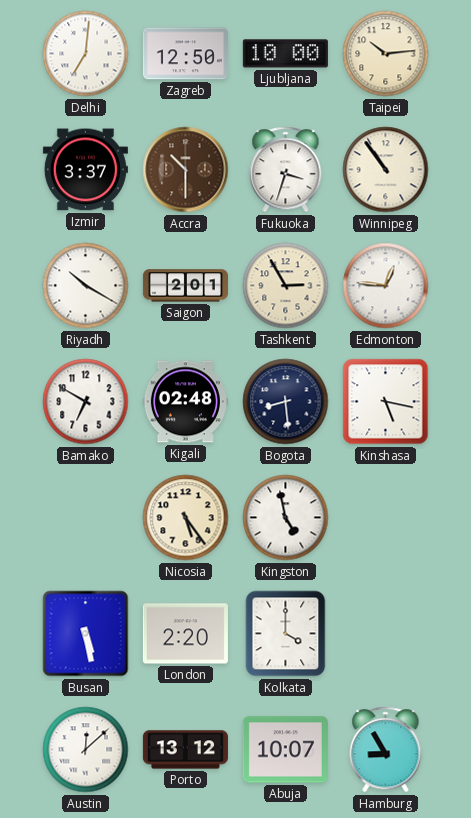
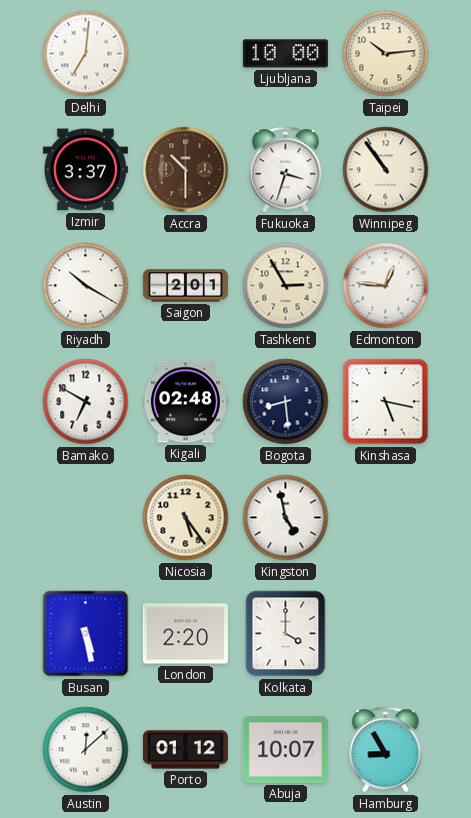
Zagreb: 12:50 -> none
Porto: 13:12 -> 01:12
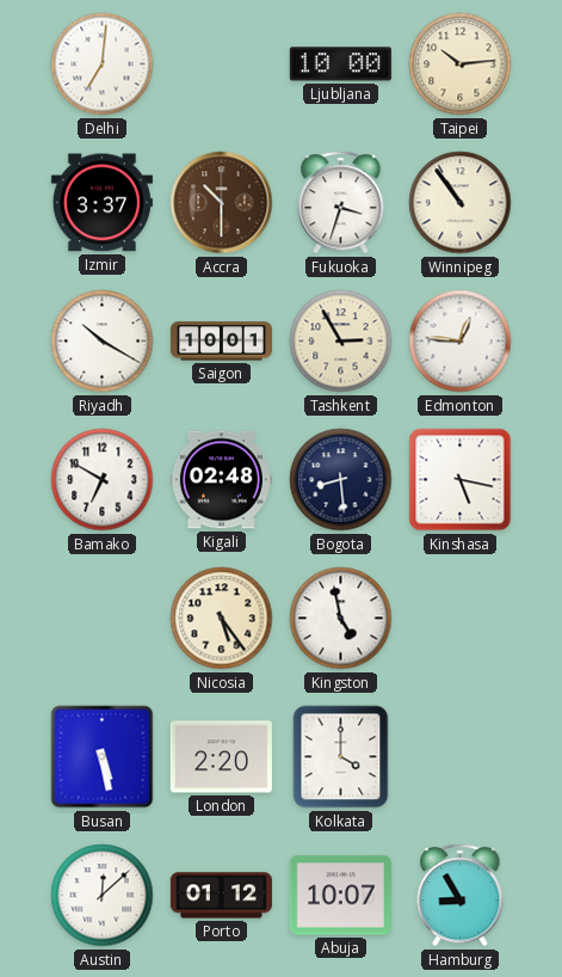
Saigon: 2:01 -> 10:01
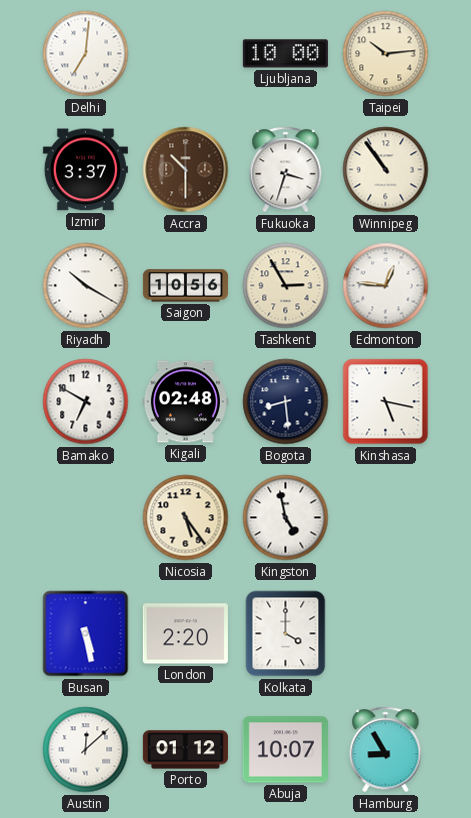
Saigon: 10:01 -> 10:56
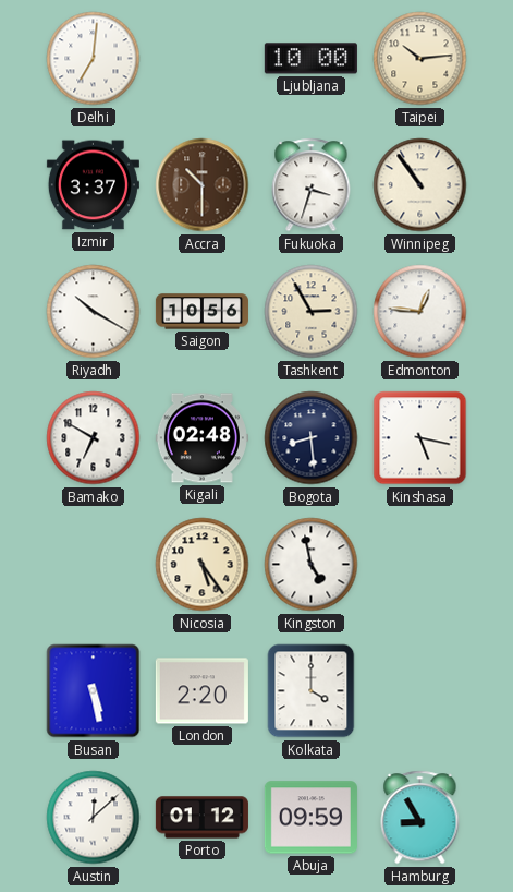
Abuja: 10:07 -> 09:59
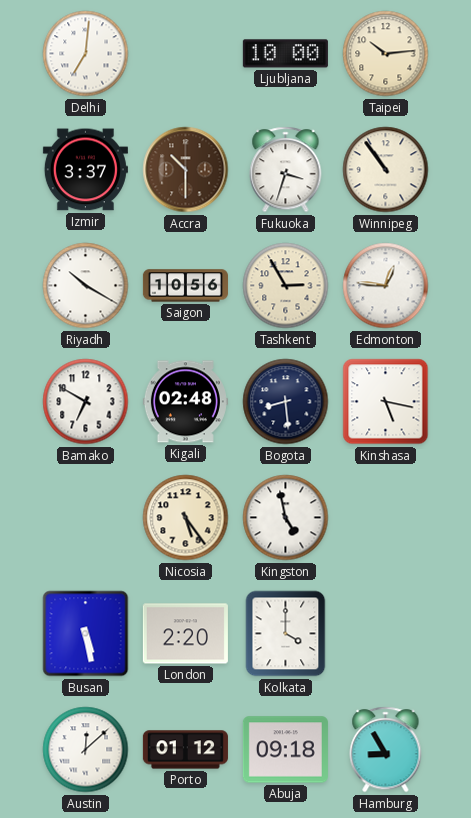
Abuja: 09:59 -> 09:18
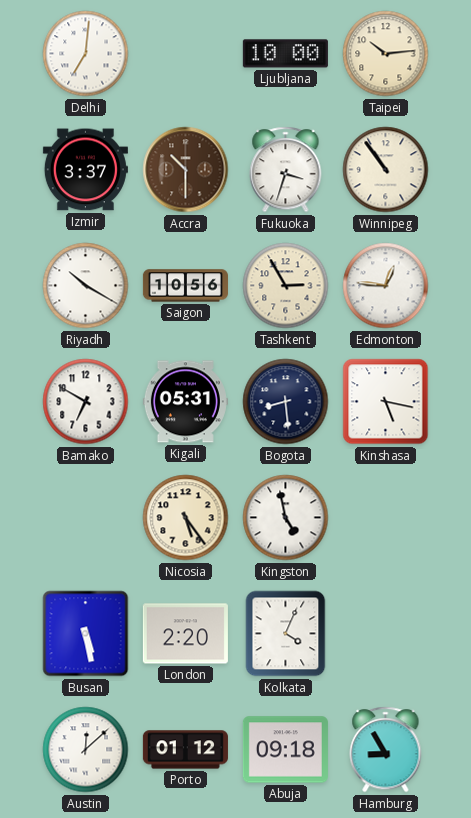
Kigali: 02:48 -> 05:31
Kolkata: 4:00 -> 4:04
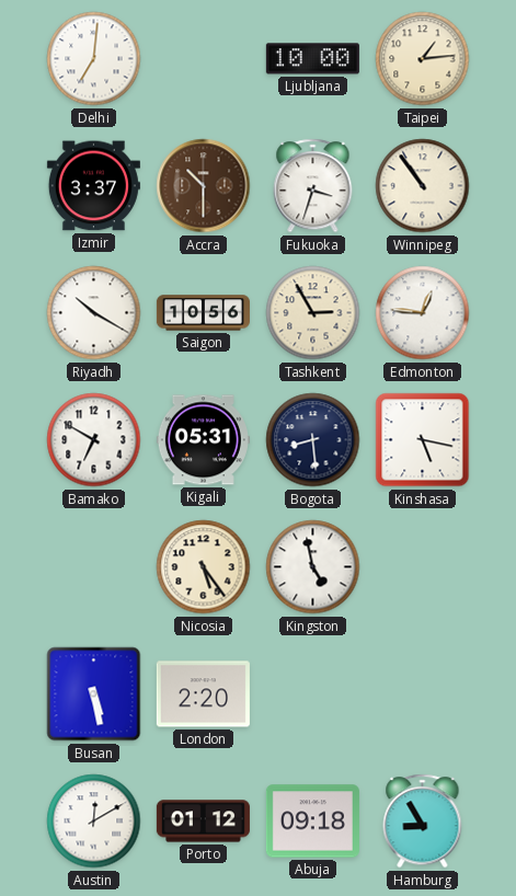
Taipei: 10:14 -> 1:14
Kolkata: 4:04 -> none
Austin: 12:08 -> 12:10
